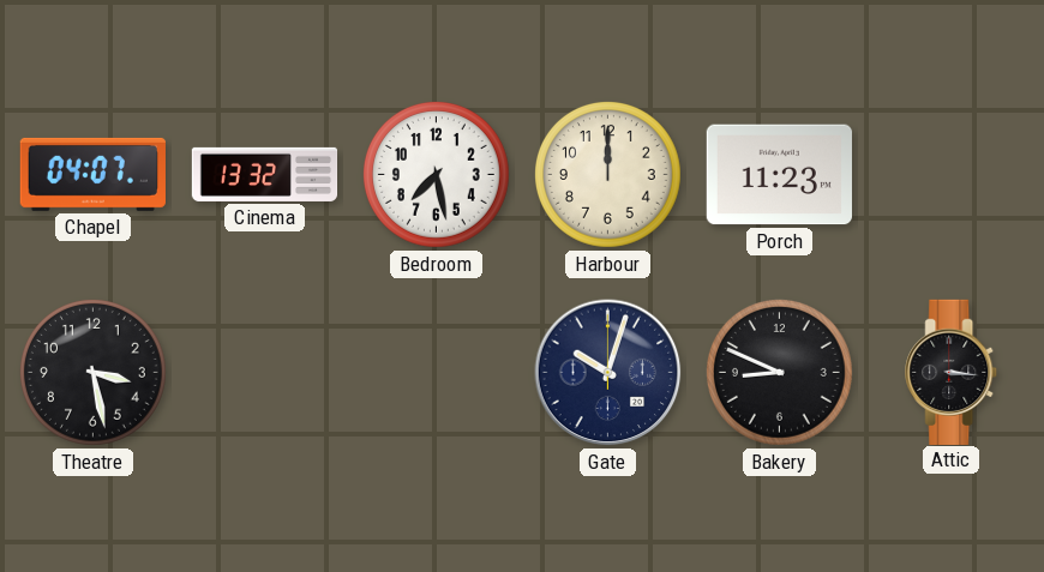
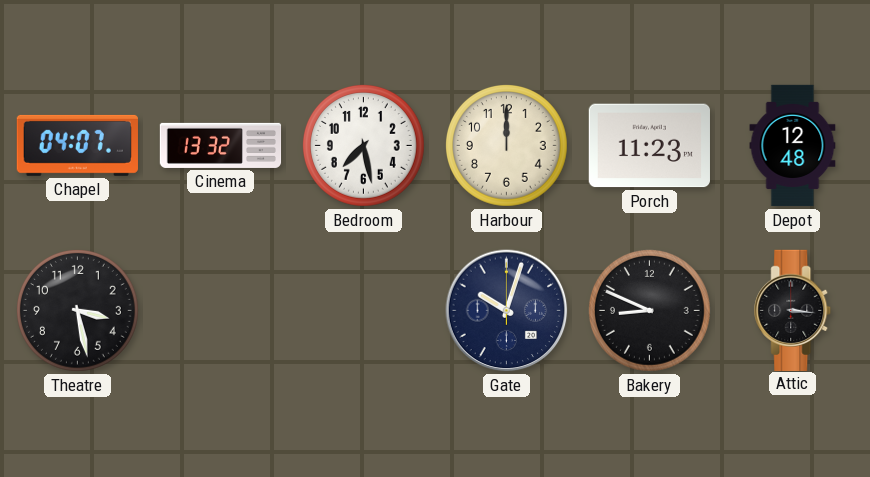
Depot: none -> 12:48
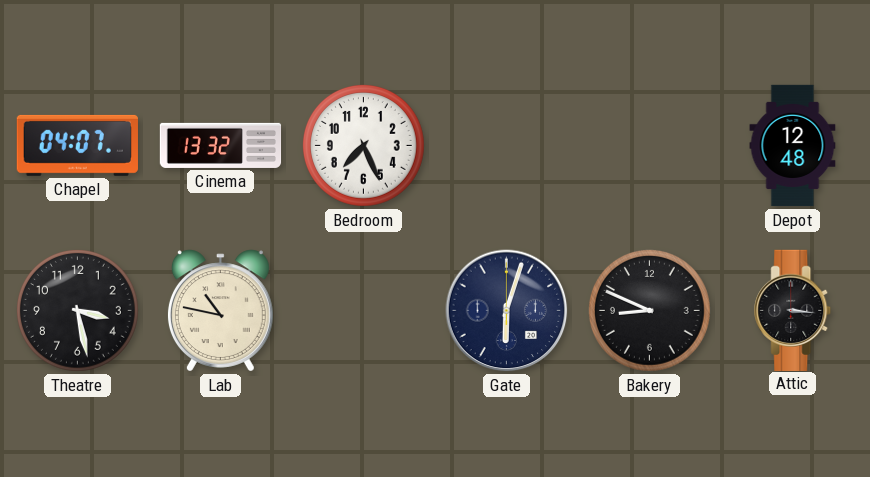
Bedroom: 7:28 -> 7:26
Harbour: 12:00 -> none
Porch: 11:23 -> none
Lab: none -> 10:47
Gate: 10:03 -> 6:03
